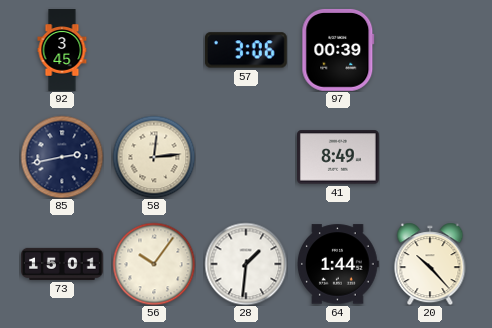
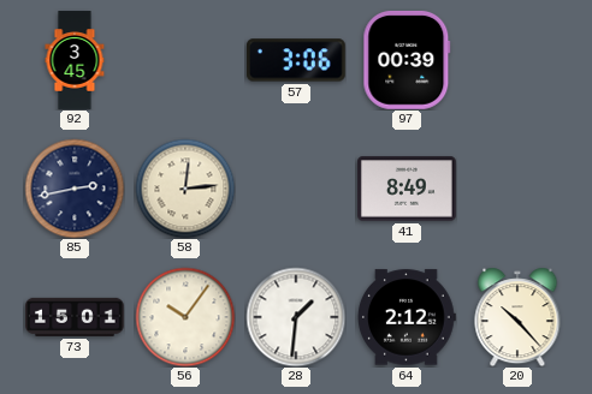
64: 1:44 -> 2:12
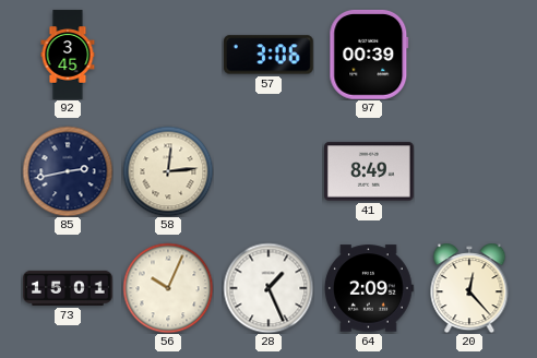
56: 10:06 -> 10:04
28: 1:31 -> 1:26
64: 2:12 -> 2:09
20: 10:23 -> 12:23
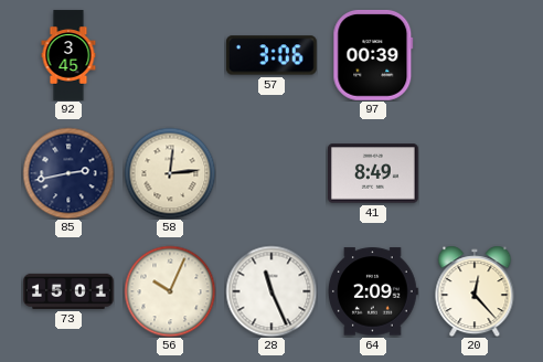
28: 1:26 -> 11:26
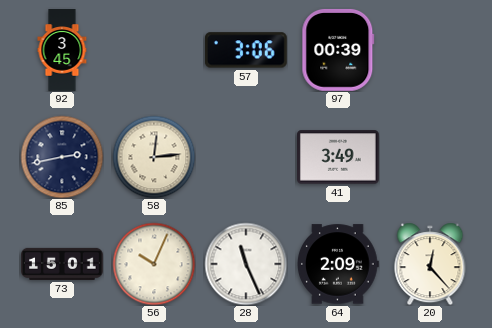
41: 8:49 -> 3:49
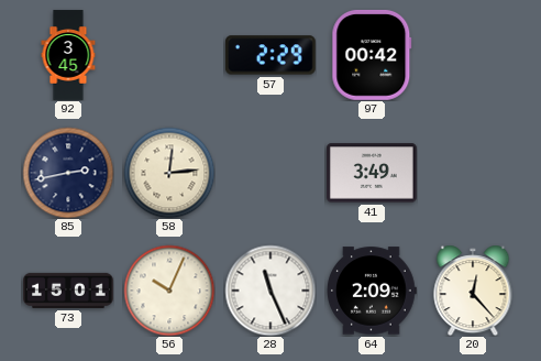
57: 3:06 -> 2:29
97: 00:39 -> 00:42
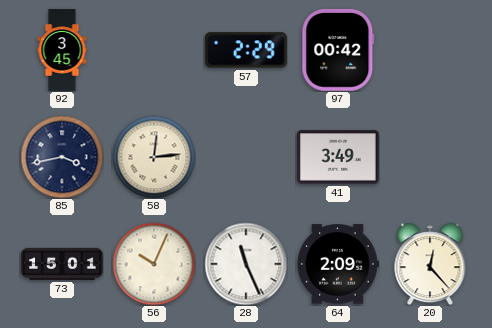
85: 2:43 -> 3:43
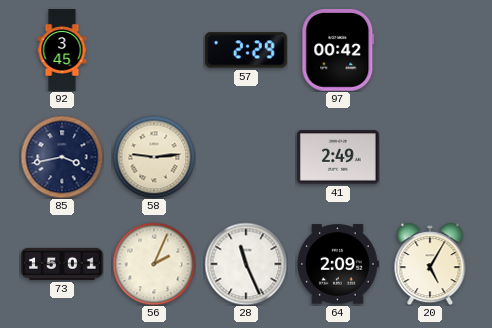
58: 12:14 -> 9:14
41: 3:49 -> 2:49
56: 10:04 -> 2:04
20: 12:23 -> 5:05
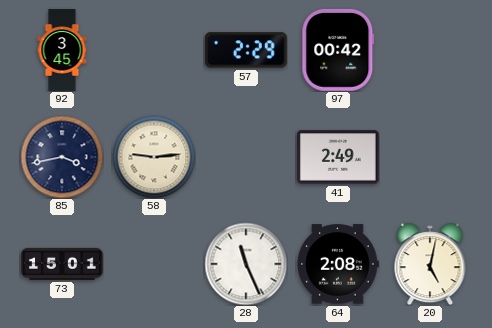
56: 2:04 -> none
64: 2:09 -> 2:08
20: 5:05 -> 5:02
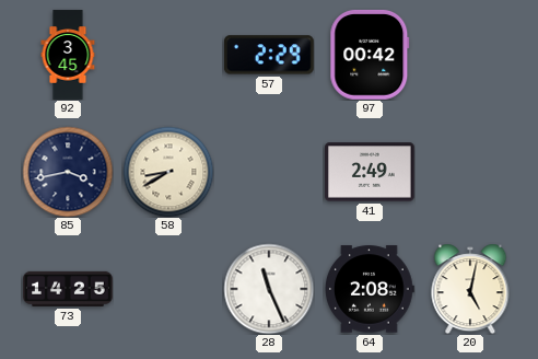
58: 9:14 -> 8:40
73: 15:01 -> 14:25
